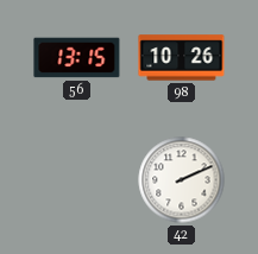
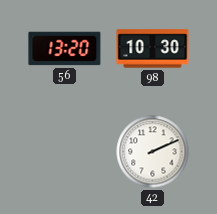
56: 13:15 -> 13:20
98: 10:26 -> 10:30
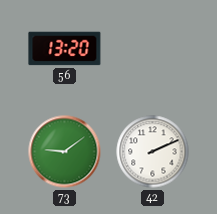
98: 10:30 -> none
73: none -> 9:09
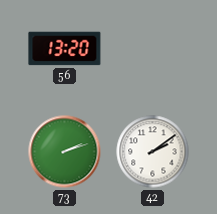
73: 9:09 -> 2:12
42: 2:11 -> 2:09
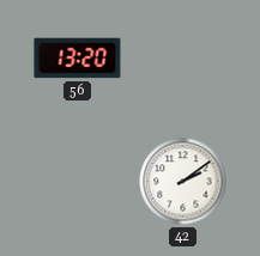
73: 2:12 -> none
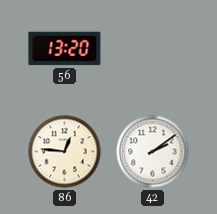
86: none -> 12:46
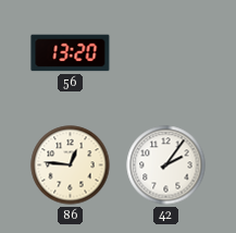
42: 2:09 -> 2:06
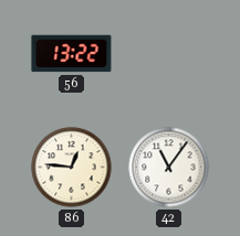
56: 13:20 -> 13:22
42: 2:06 -> 11:06
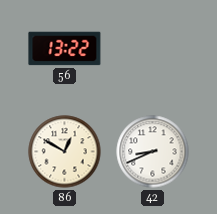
86: 12:46 -> 12:50
42: 11:06 -> 8:41
